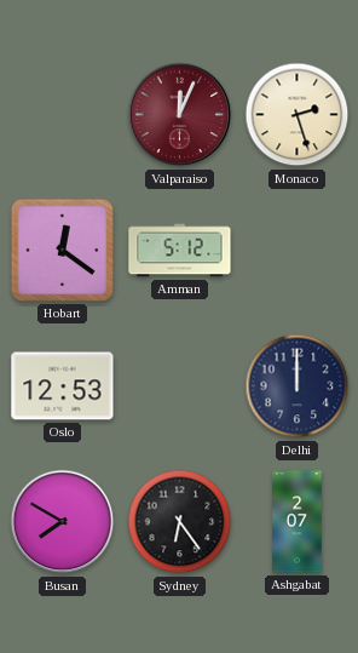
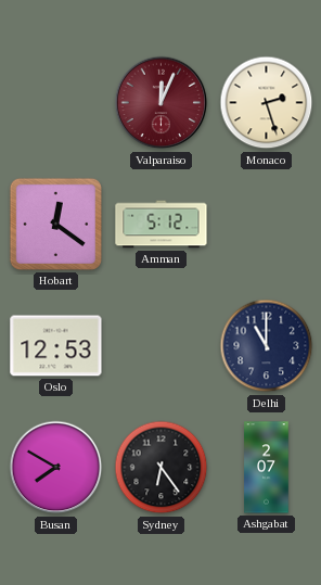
Delhi: 12:00 -> 11:00
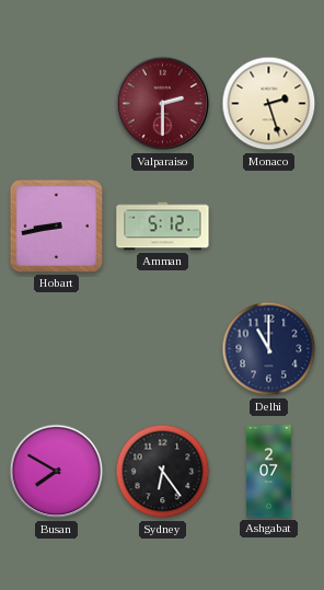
Valparaiso: 12:04 -> 2:30
Hobart: 12:21 -> 8:43
Oslo: 12:53 -> none
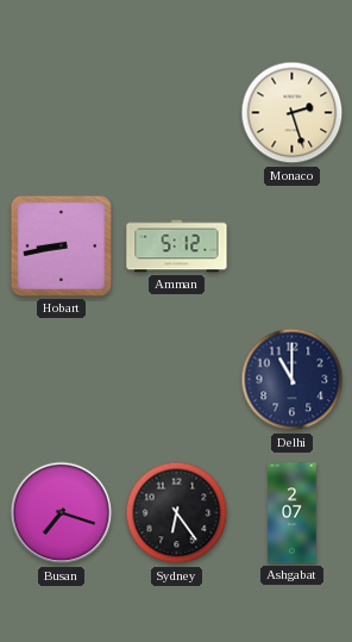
Valparaiso: 2:30 -> none
Busan: 7:50 -> 7:18
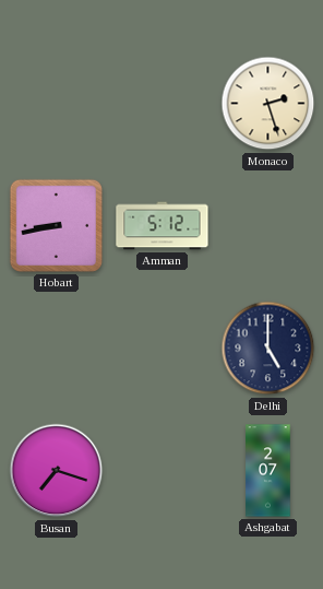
Delhi: 11:00 -> 5:00
Sydney: 6:24 -> none
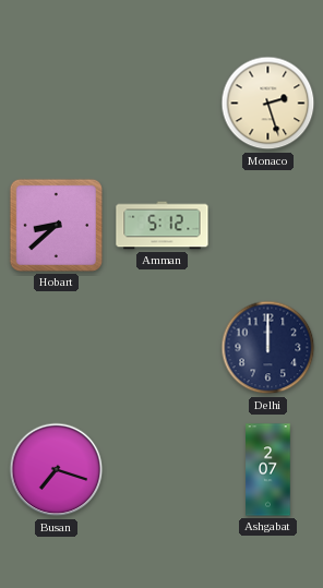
Hobart: 8:43 -> 8:38
Delhi: 5:00 -> 12:00
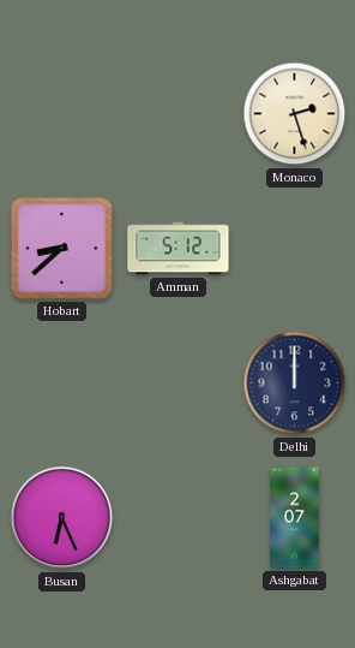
Busan: 7:18 -> 6:26
